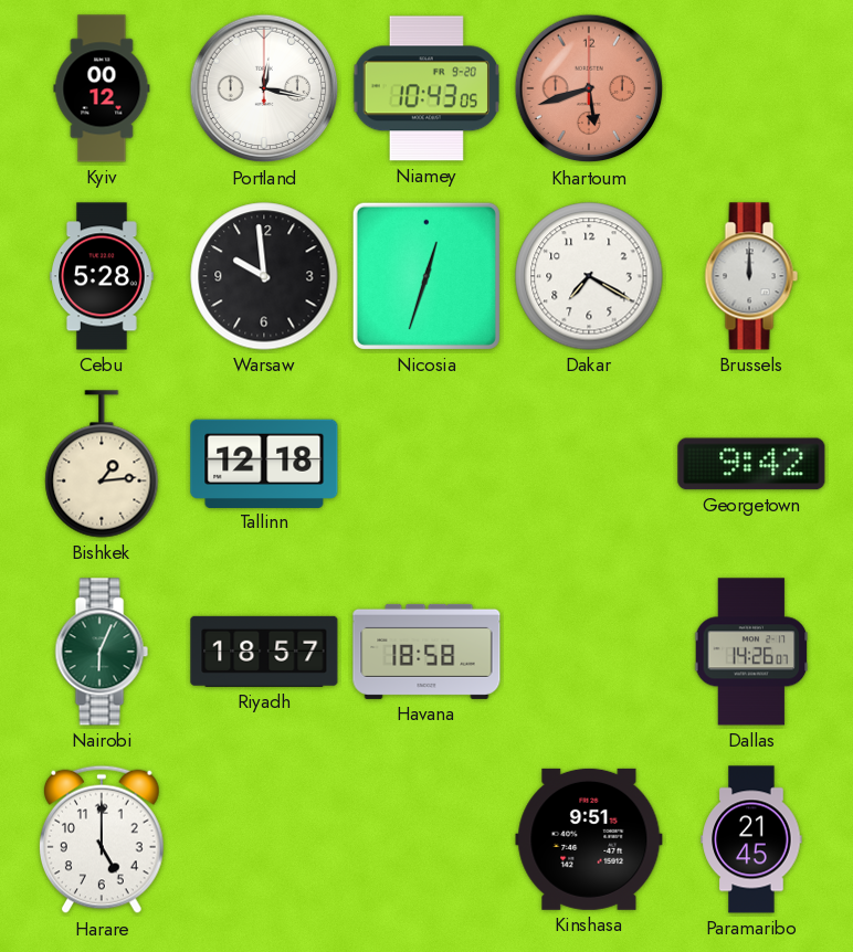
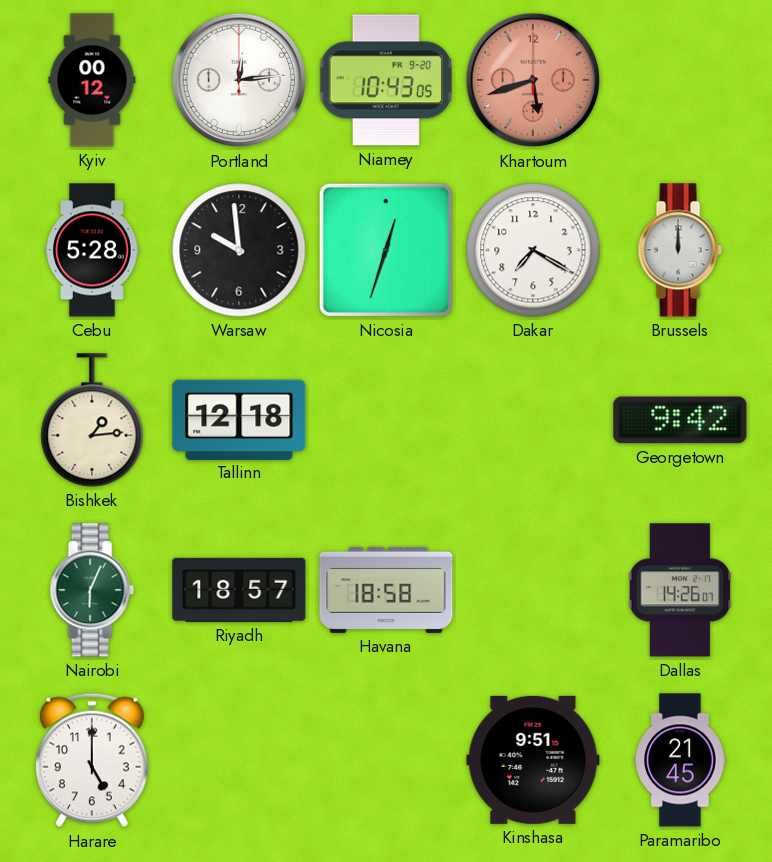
Portland: 12:17 -> 12:14
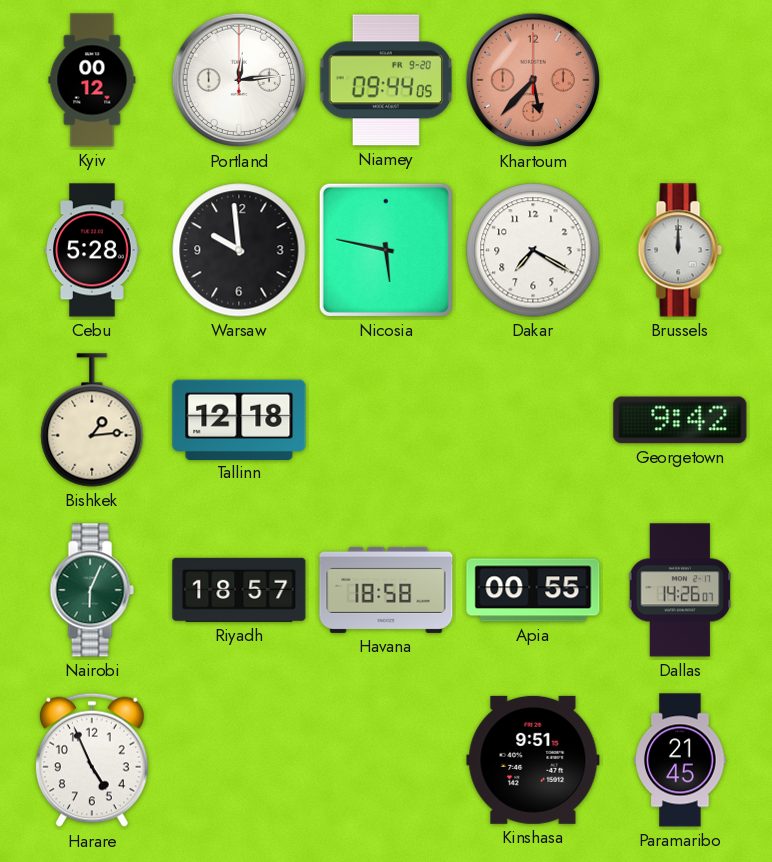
Niamey: 10:43 -> 09:44
Khartoum: 5:42 -> 5:37
Nicosia: 12:33 -> 5:47
Apia: none -> 00:55
Harare: 5:00 -> 4:56
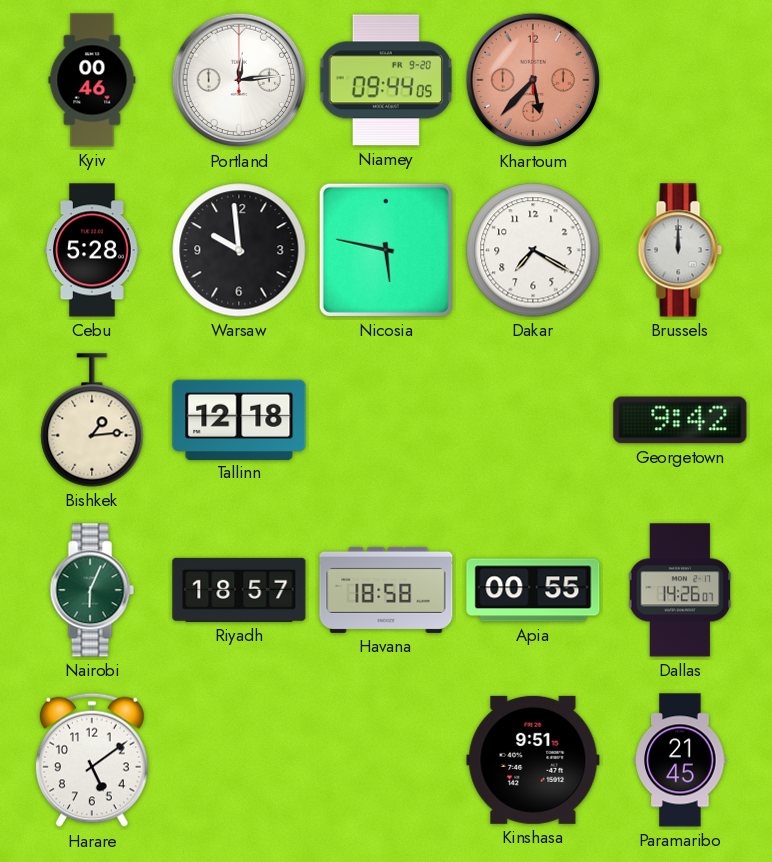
Kyiv: 00:12 -> 00:46
Harare: 4:56 -> 5:09
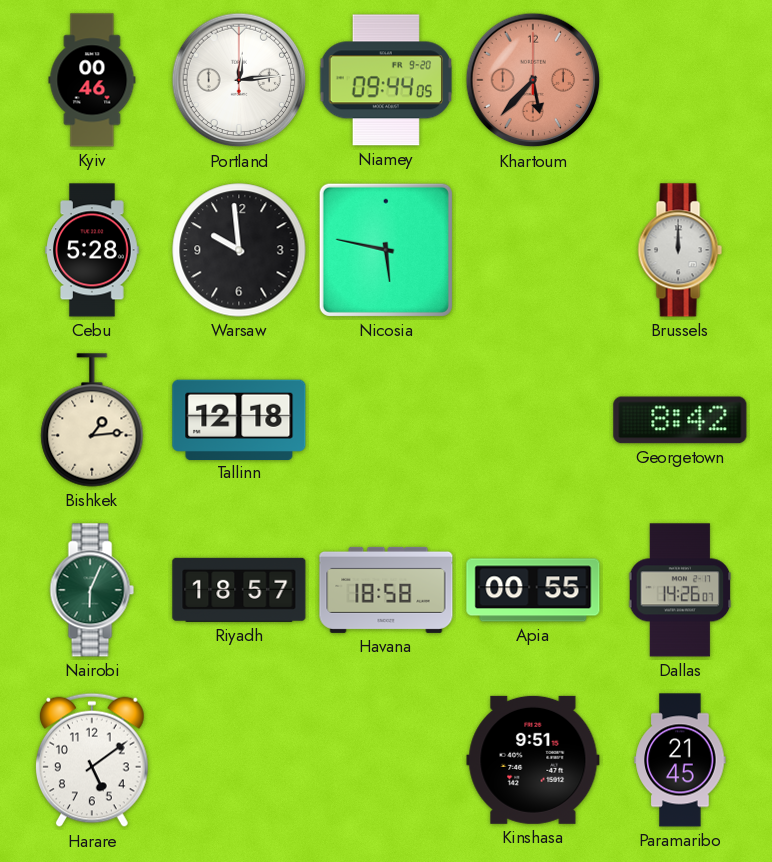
Dakar: 7:20 -> none
Georgetown: 9:42 -> 8:42
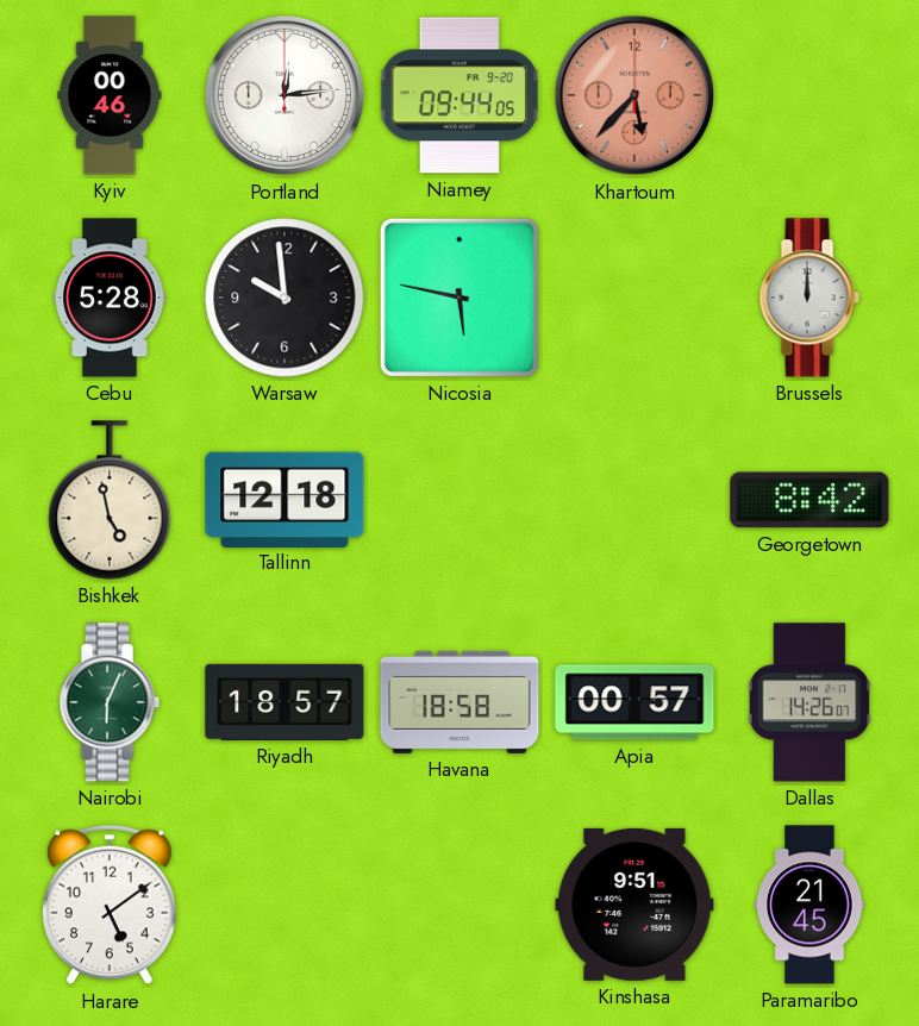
Bishkek: 1:14 -> 4:58
Apia: 00:55 -> 00:57
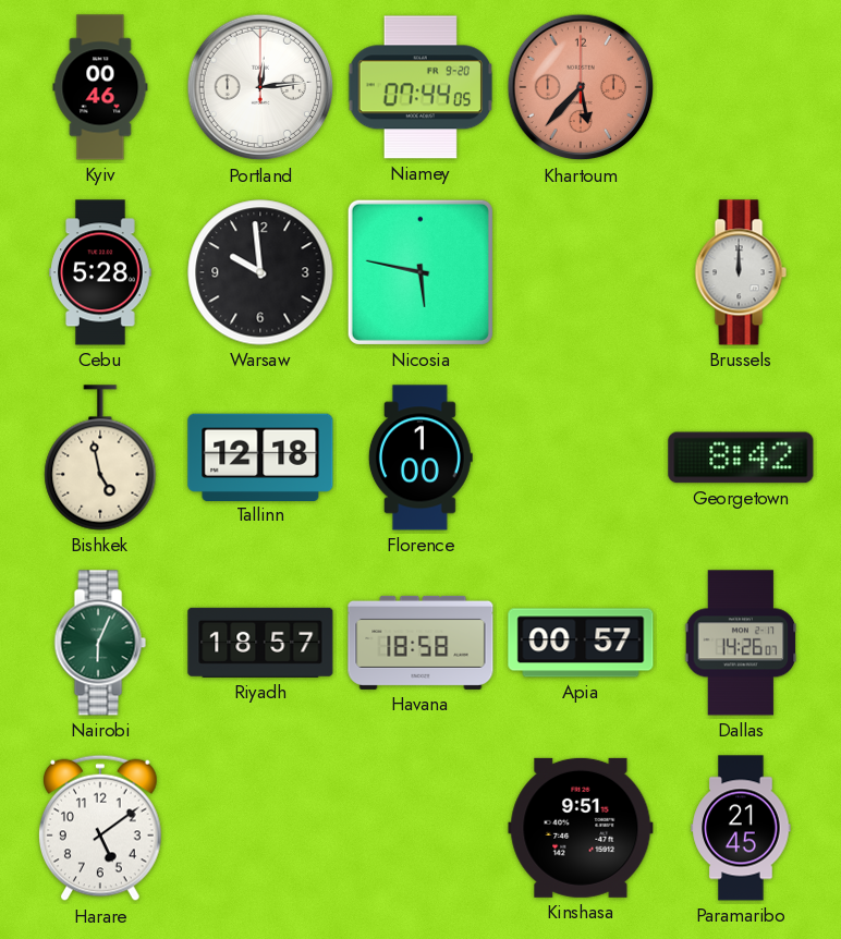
Niamey: 09:44 -> 07:44
Florence: none -> 1:00
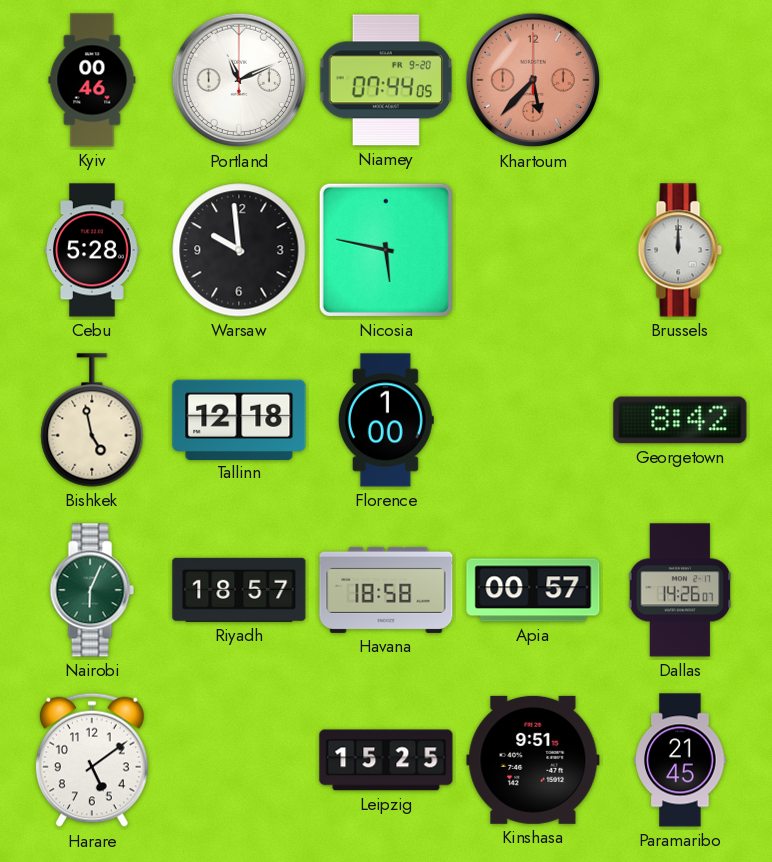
Portland: 12:14 -> 11:11
Leipzig: none -> 15:25
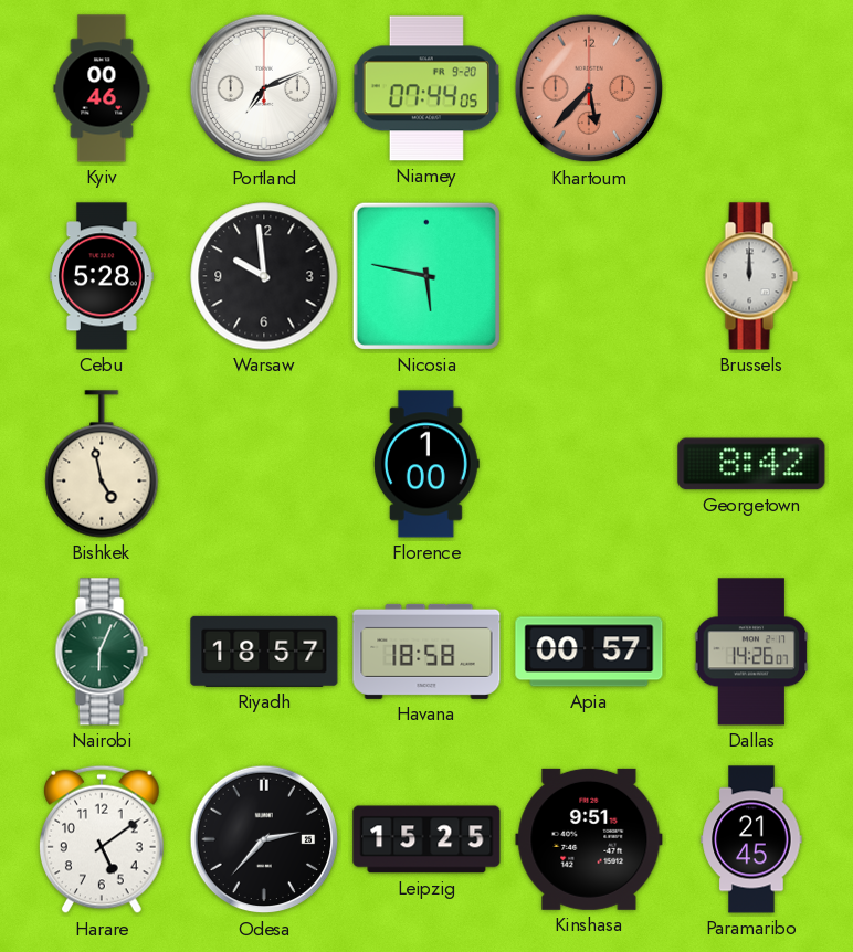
Portland: 11:11 -> 7:11
Tallinn: 12:18 -> none
Odesa: none -> 2:37
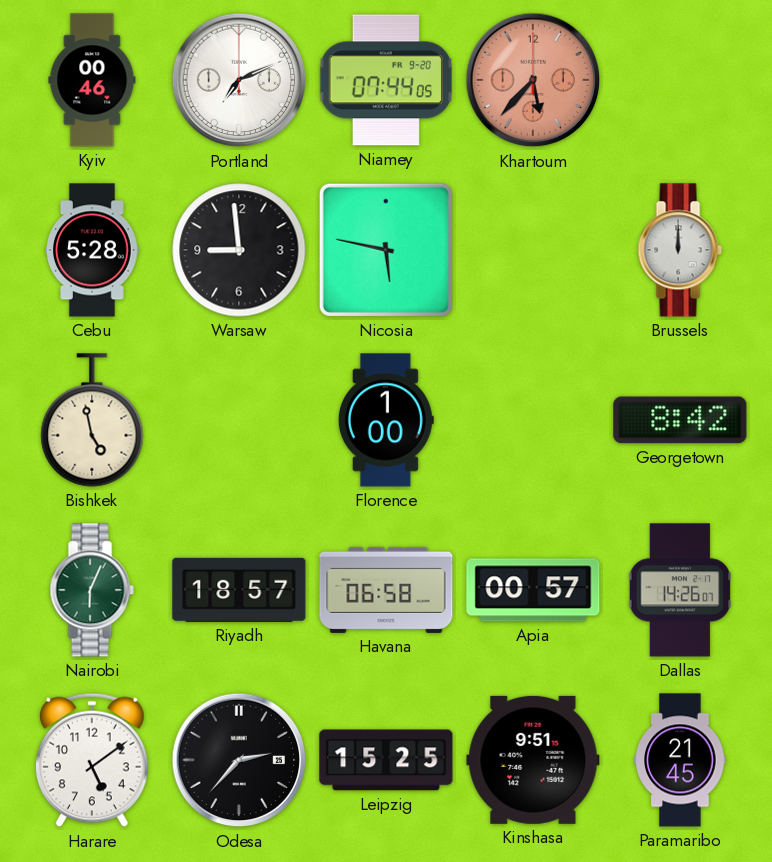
Warsaw: 9:59 -> 8:59
Havana: 18:58 -> 06:58
